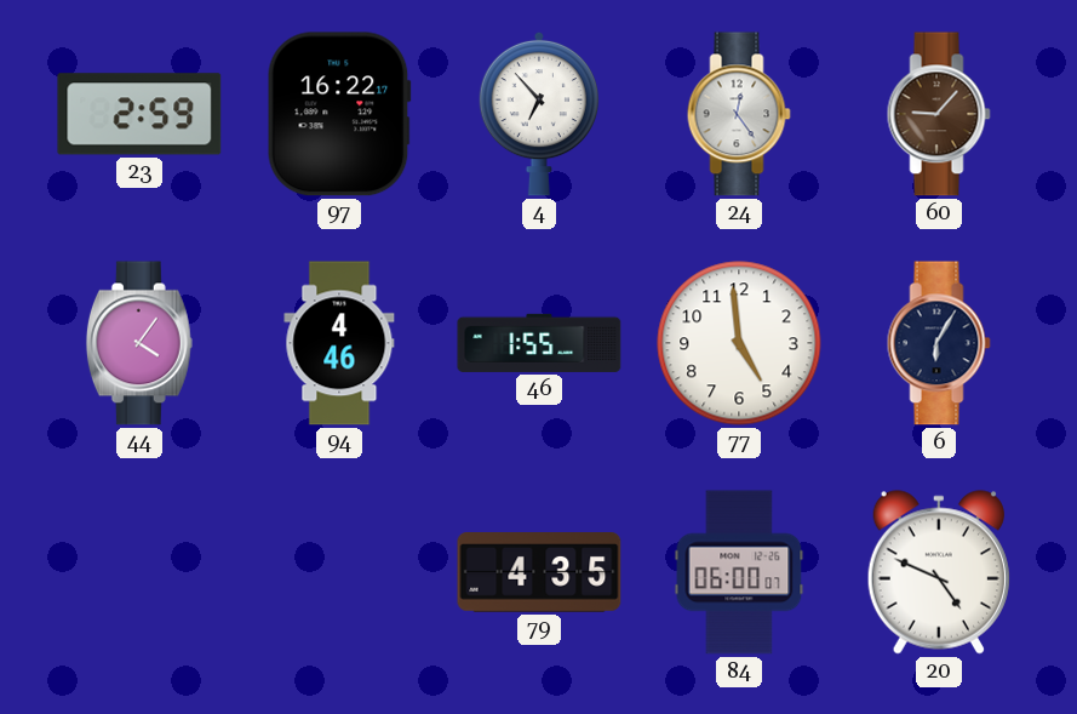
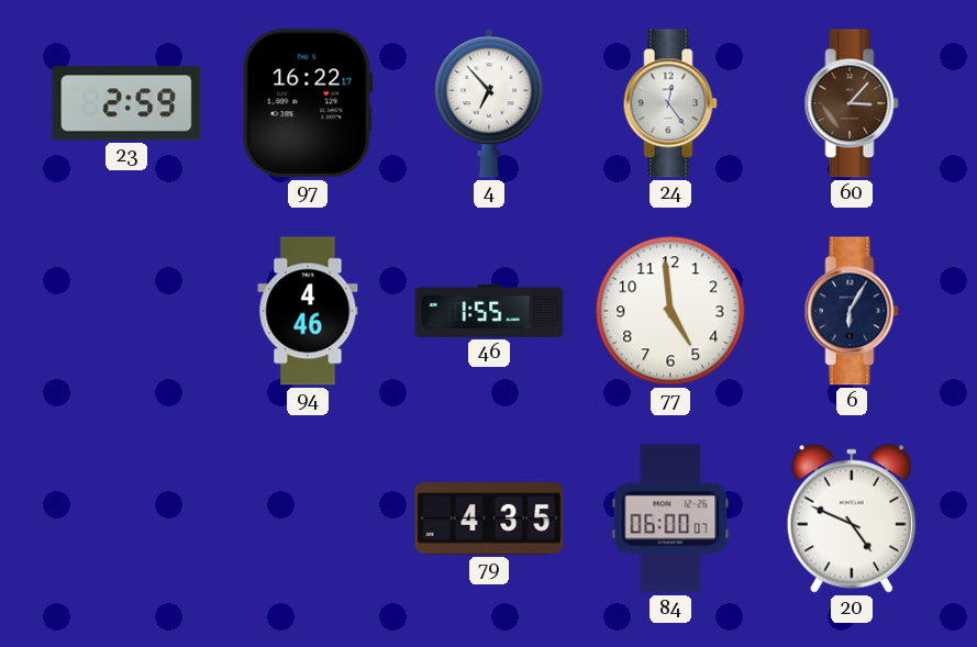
60: 9:07 -> 3:07
44: 4:06 -> none
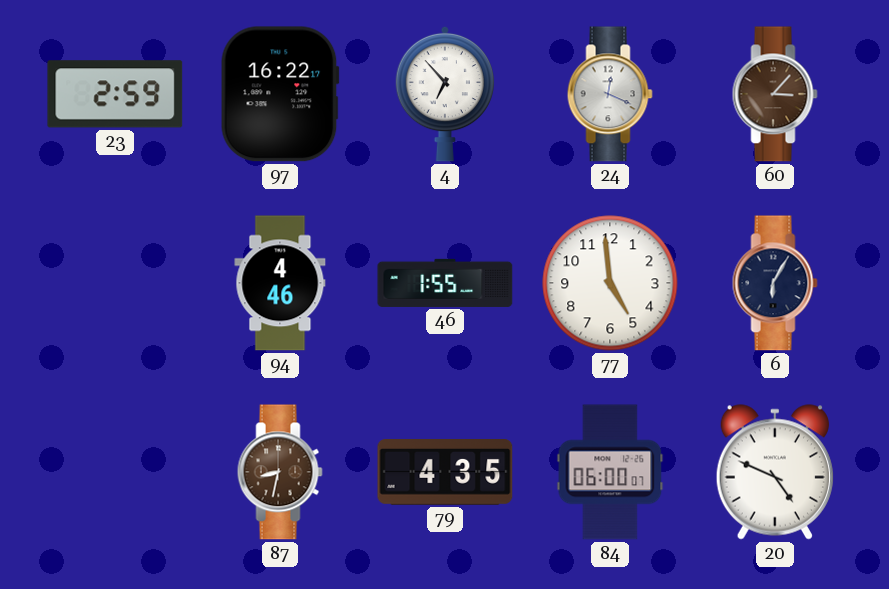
24: 12:24 -> 12:19
87: none -> 8:32
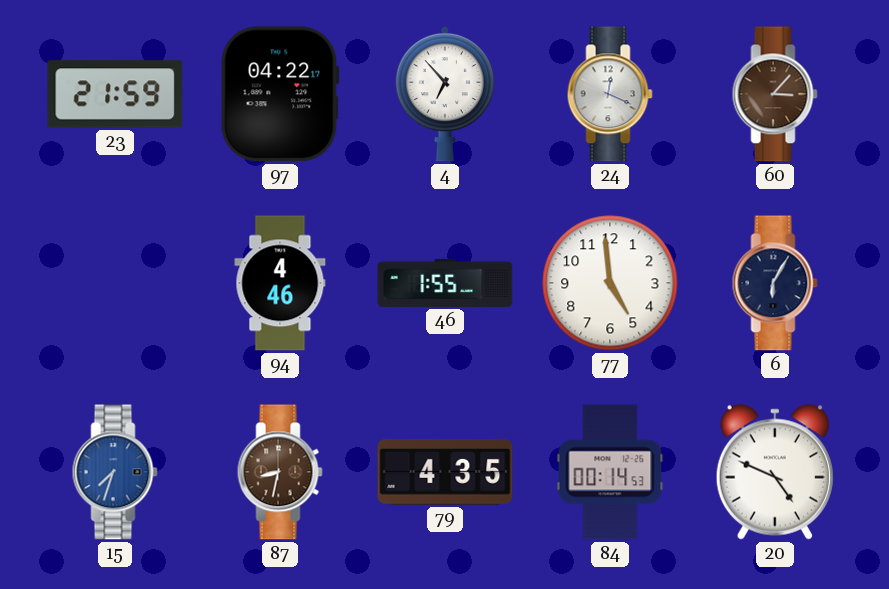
23: 2:59 -> 21:59
97: 16:22 -> 04:22
15: none -> 7:33
84: 06:00 -> 00:14
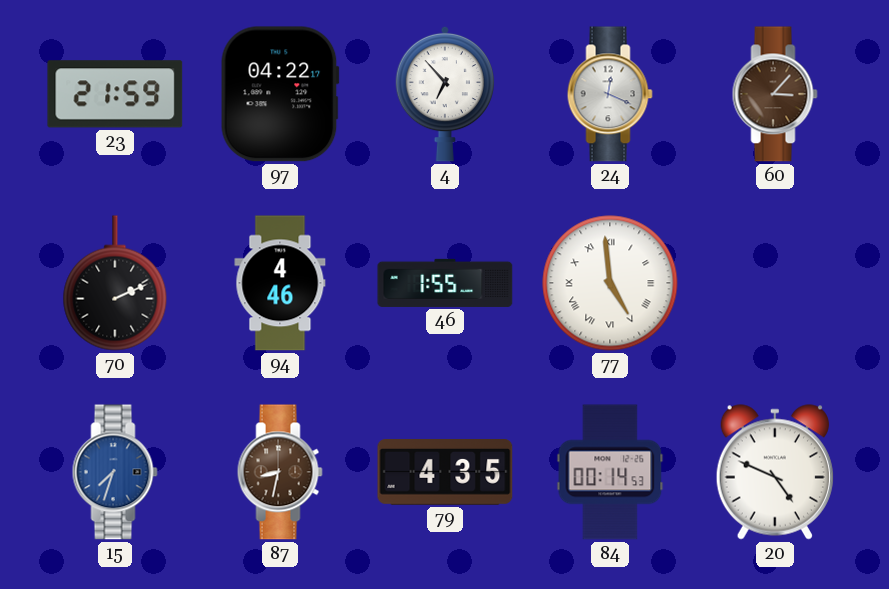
70: none -> 2:11
77 numerals: Arabic -> Roman
6: 6:05 -> none
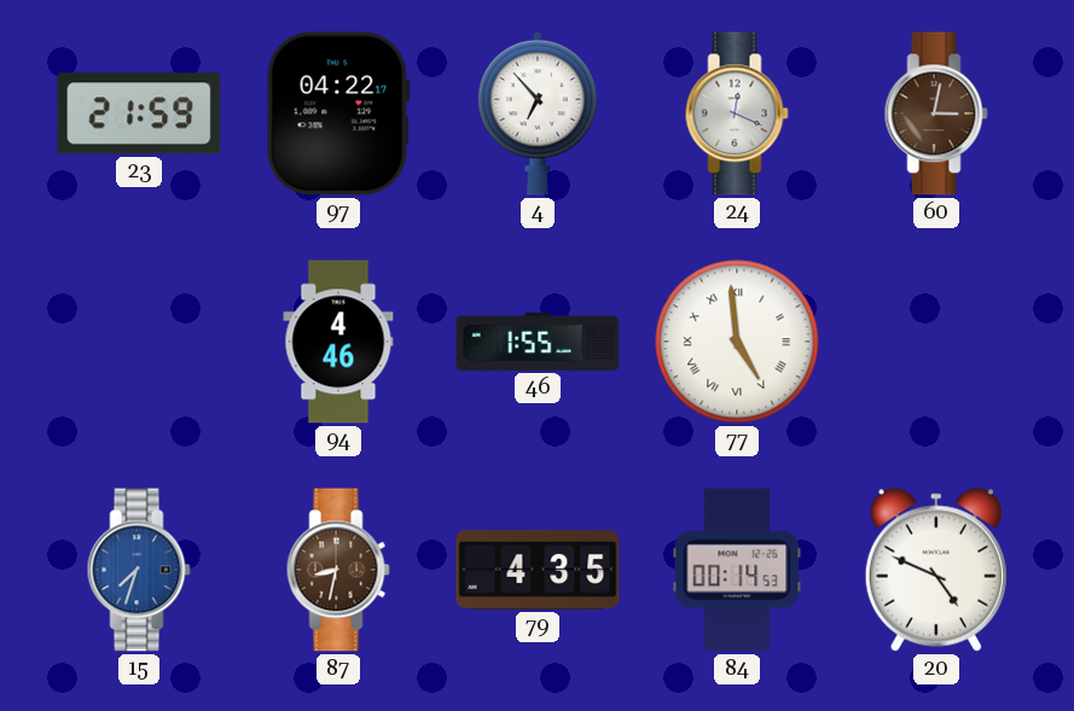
60: 3:07 -> 3:02
70: 2:11 -> none
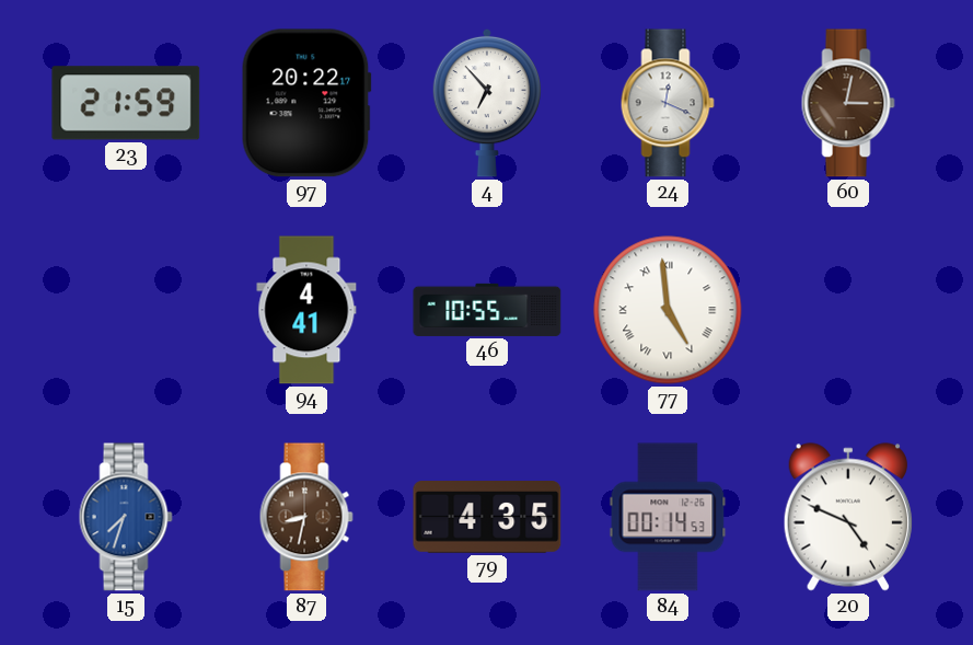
97: 04:22 -> 20:22
94: 4:46 -> 4:41
46: 1:55 -> 10:55
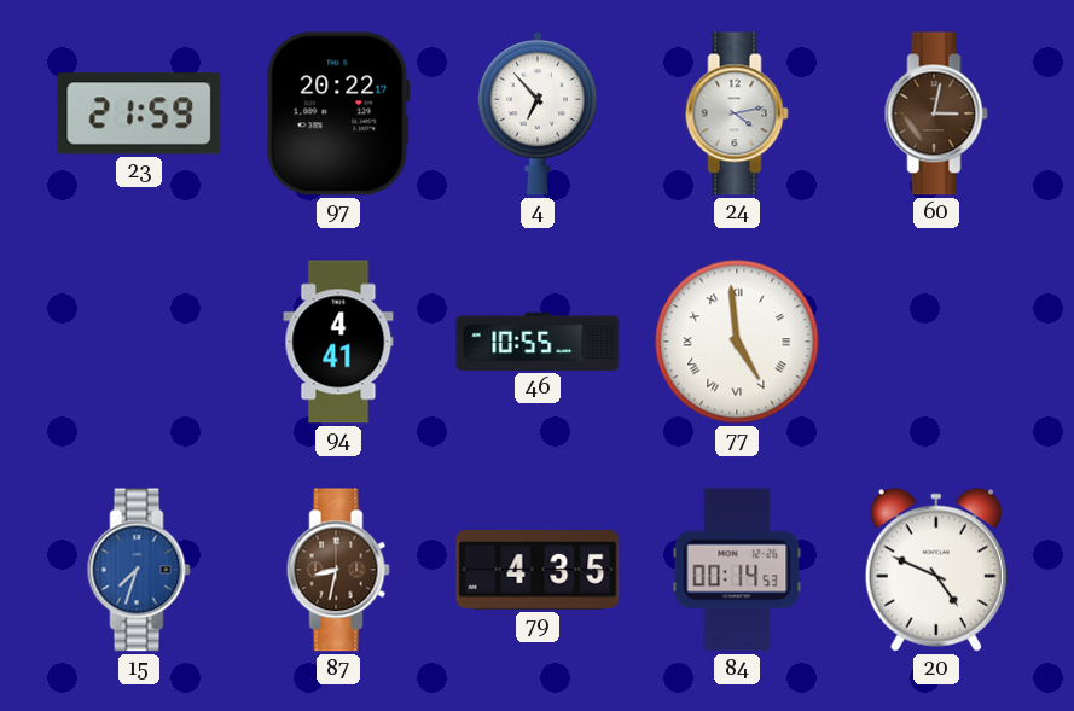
24: 12:19 -> 4:13
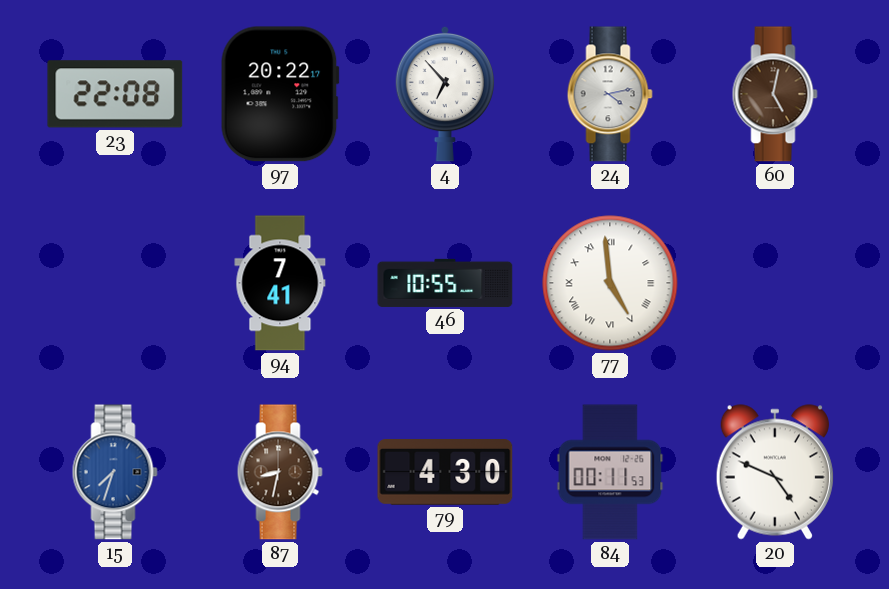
23: 21:59 -> 22:08
60: 3:02 -> 5:02
94: 4:41 -> 7:41
79: 4:35 -> 4:30
84: 00:14 -> 00:11
